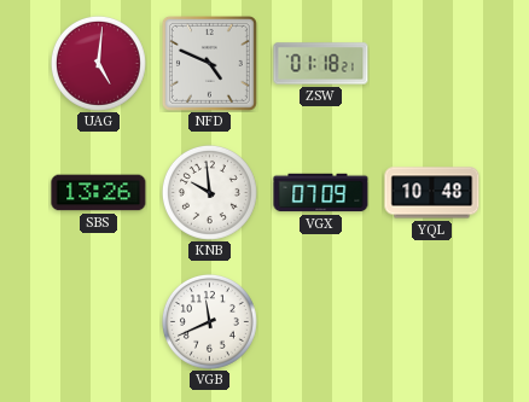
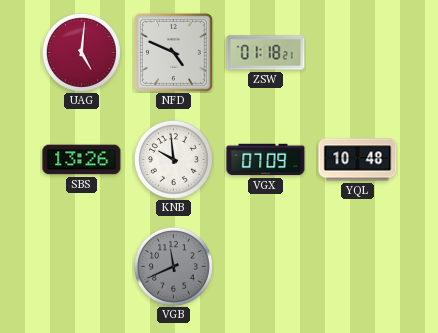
VGB dial: white -> grey
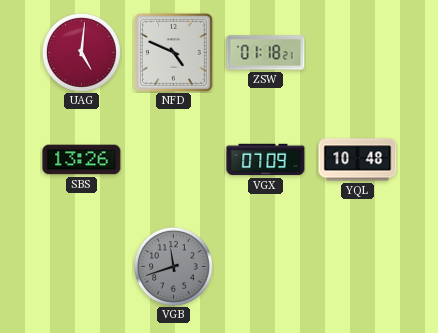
KNB: 9:59 -> none
VGB: 11:41 -> 11:42
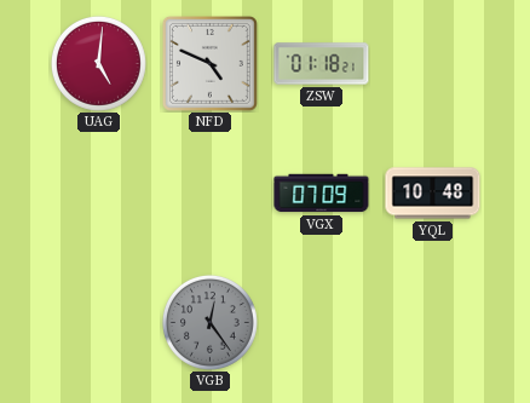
SBS: 13:26 -> none
VGB: 11:42 -> 12:24
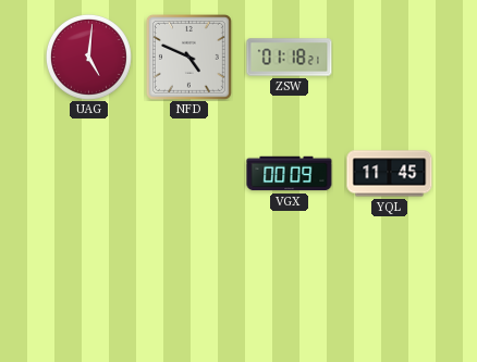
VGX: 07:09 -> 00:09
YQL: 10:48 -> 11:45
VGB: 12:24 -> none
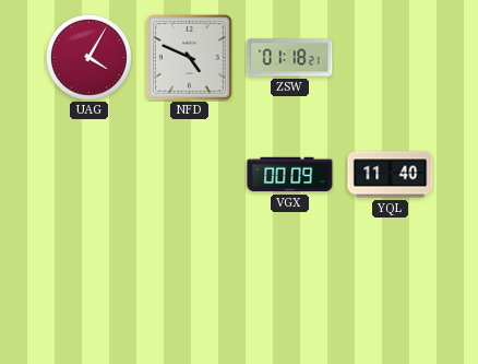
UAG: 5:01 -> 4:05
YQL: 11:45 -> 11:40
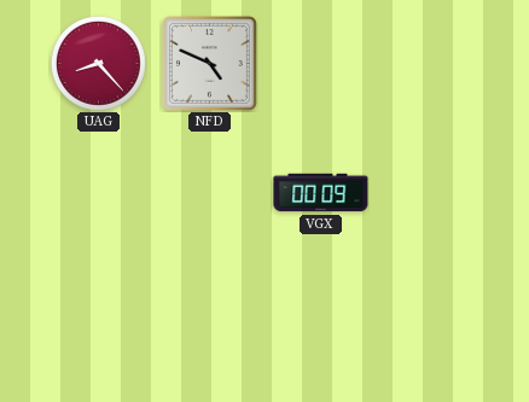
UAG: 4:05 -> 8:23
ZSW: 01:18 -> none
YQL: 11:40 -> none
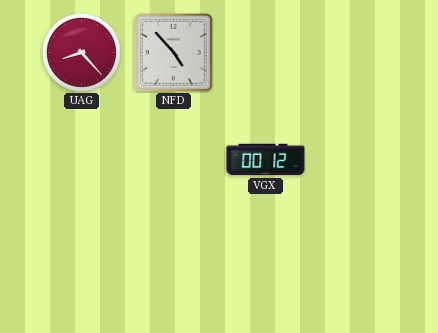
NFD: 4:49 -> 4:53
VGX: 00:09 -> 00:12
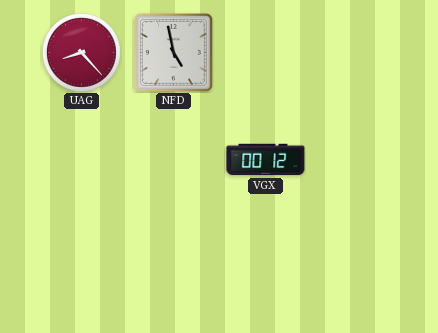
NFD: 4:53 -> 4:58
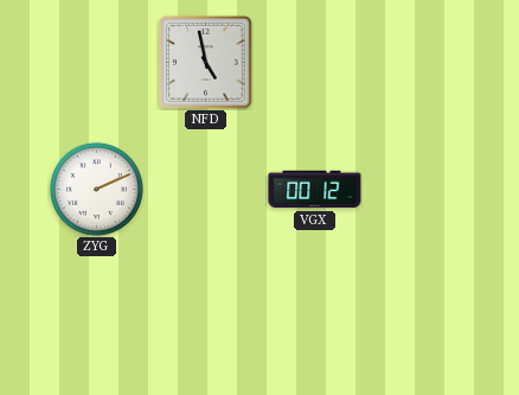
UAG: 8:23 -> none
ZYG: none -> 2:11
